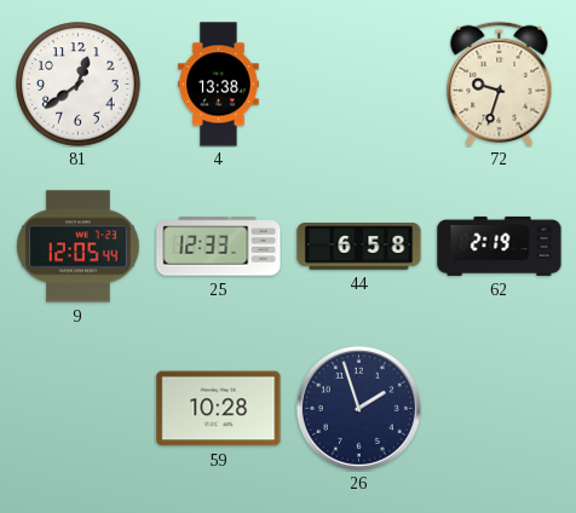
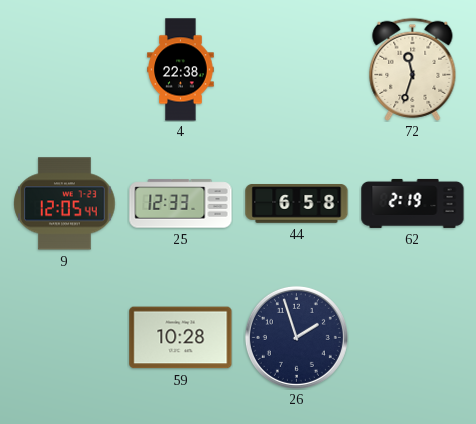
81: 12:39 -> none
4: 13:38 -> 22:38
72: 9:33 -> 11:33
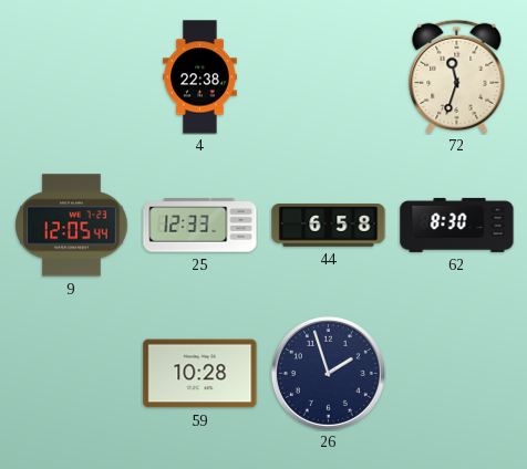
62: 2:19 -> 8:30
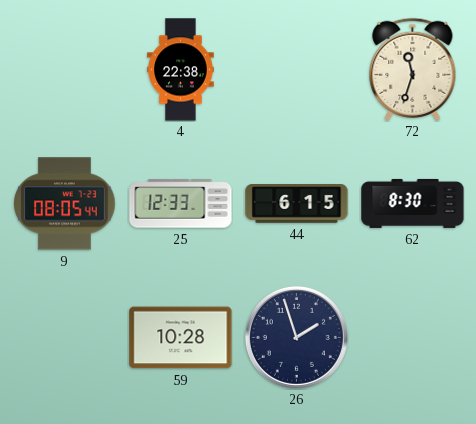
9: 12:05 -> 08:05
44: 6:58 -> 6:15
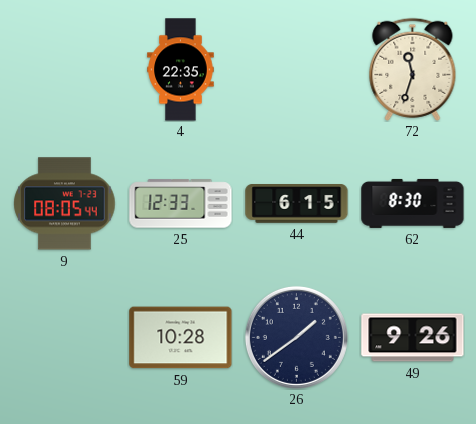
4: 22:38 -> 22:35
26: 1:57 -> 1:39
49: none -> 9:26
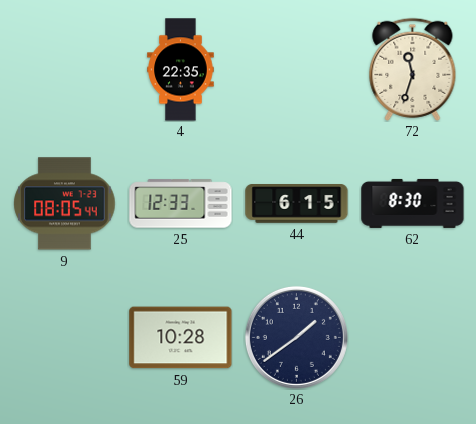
49: 9:26 -> none
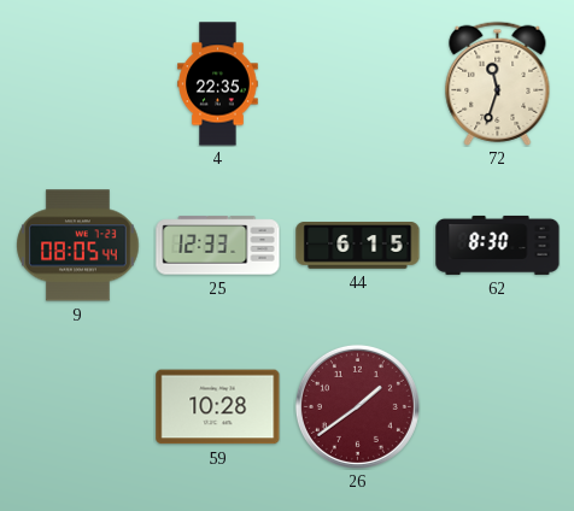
26 dial: navy -> burgundy
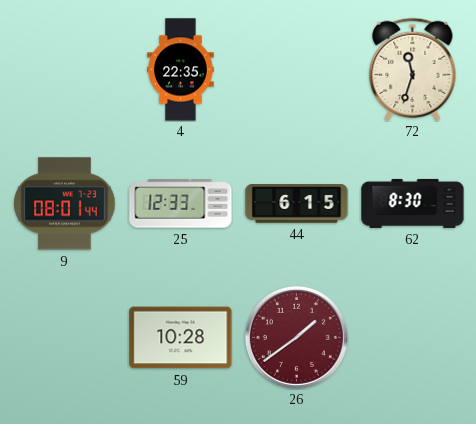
9: 08:05 -> 08:01
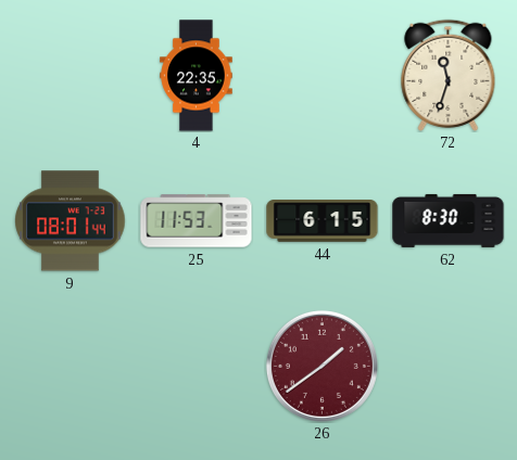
25: 12:33 -> 11:53
59: 10:28 -> none
